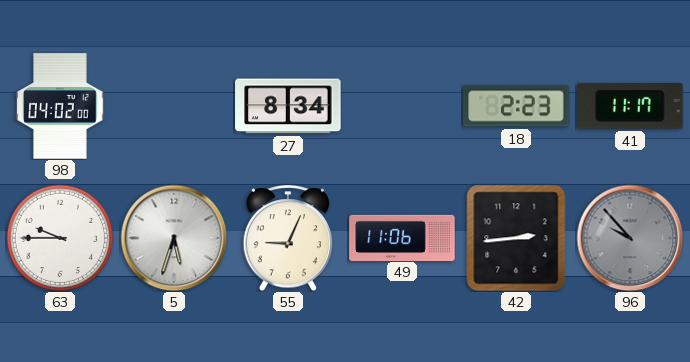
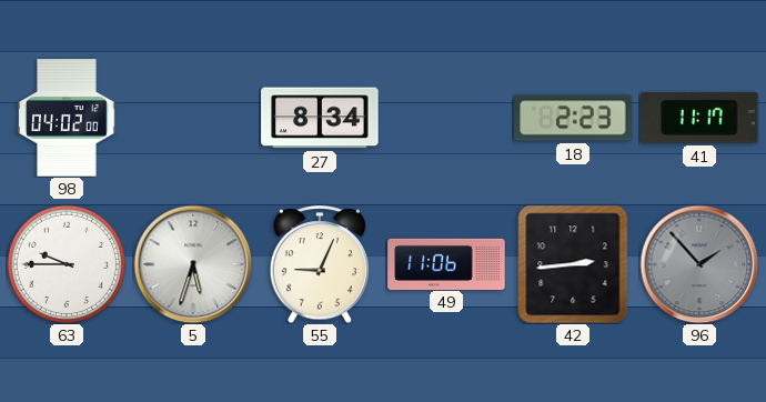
96: 9:53 -> 1:53
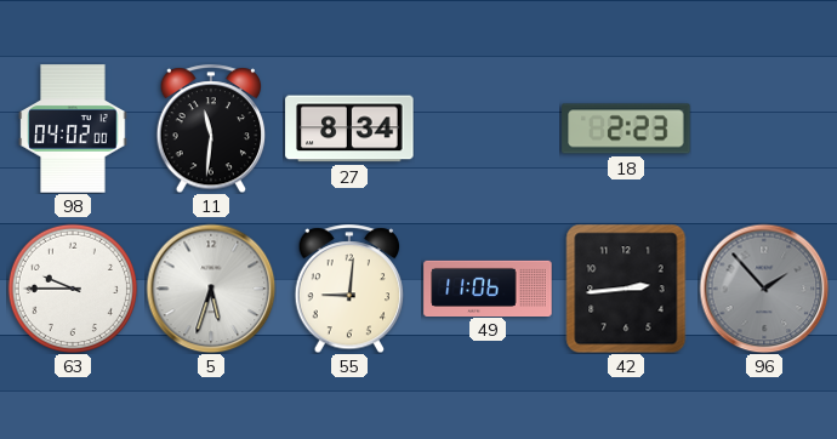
11: none -> 11:31
41: 11:17 -> none
55: 9:04 -> 9:01
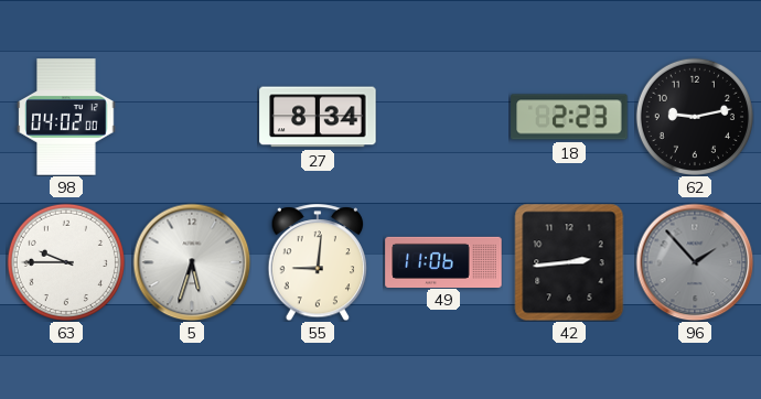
11: 11:31 -> none
62: none -> 9:13
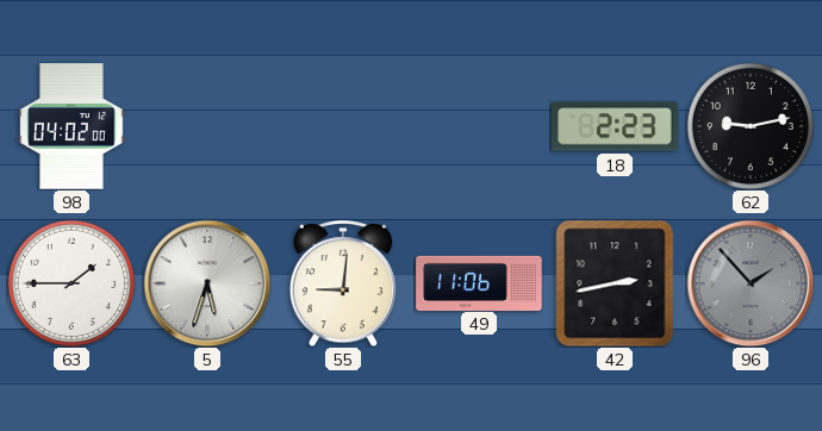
27: 8:34 -> none
63: 9:45 -> 1:45
42: 2:44 -> 2:43
